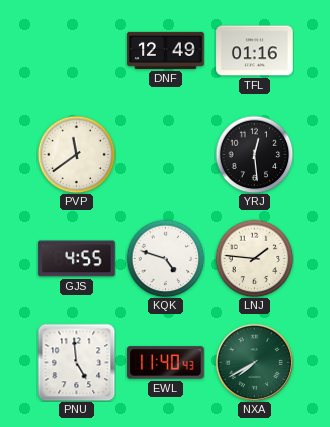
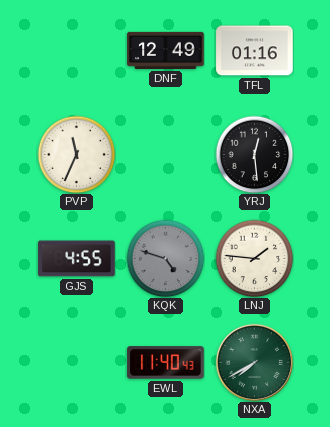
PVP: 11:39 -> 11:34
KQK dial: white -> grey
PNU: 4:59 -> none
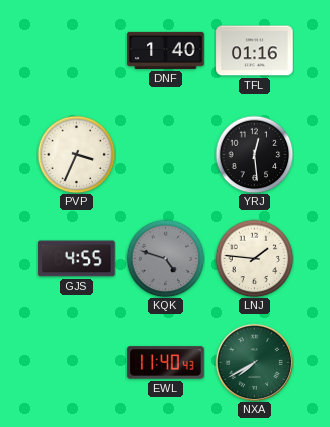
DNF: 12:49 -> 1:40
PVP: 11:34 -> 3:34
